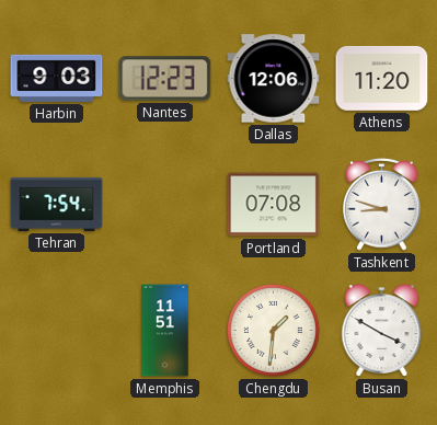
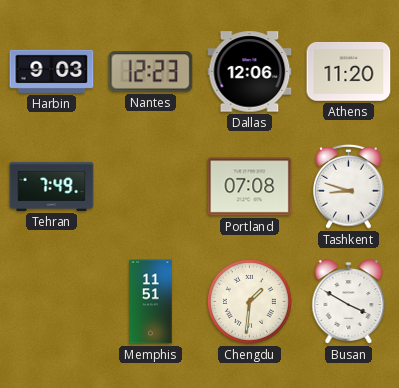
Tehran: 7:54 -> 7:49
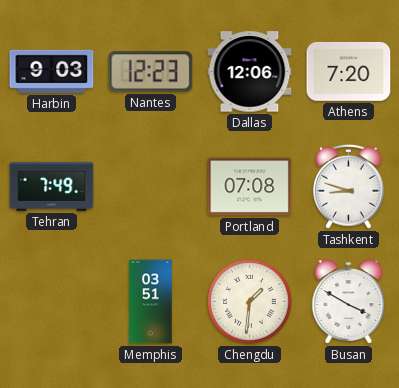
Athens: 11:20 -> 7:20
Memphis: 11:51 -> 03:51
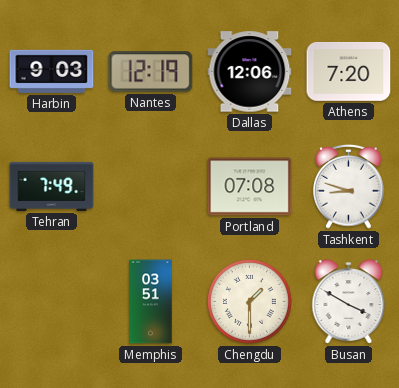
Nantes: 12:23 -> 12:19
Chengdu: 1:31 -> 1:30
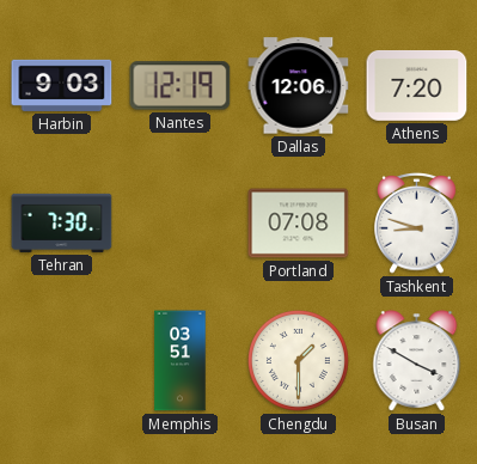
Tehran: 7:49 -> 7:30
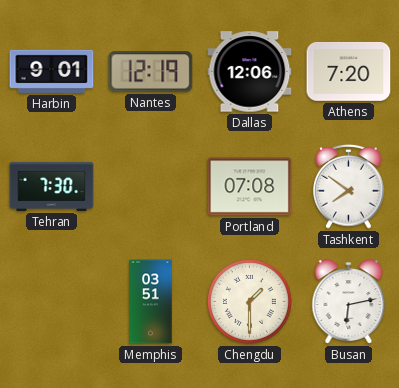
Harbin: 9:03 -> 9:01
Tashkent: 8:48 -> 7:51
Busan: 3:50 -> 6:13
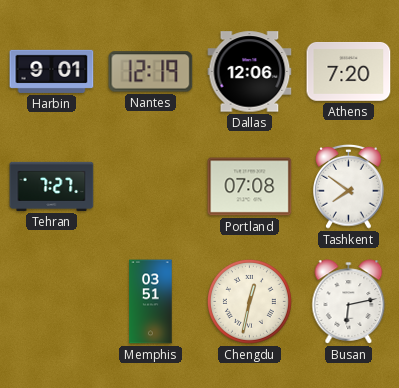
Tehran: 7:30 -> 7:27
Chengdu: 1:30 -> 12:32
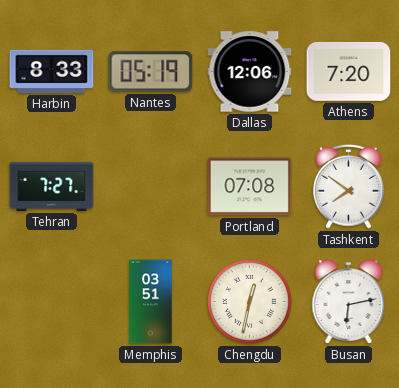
Harbin: 9:01 -> 8:33
Nantes: 12:19 -> 05:19
